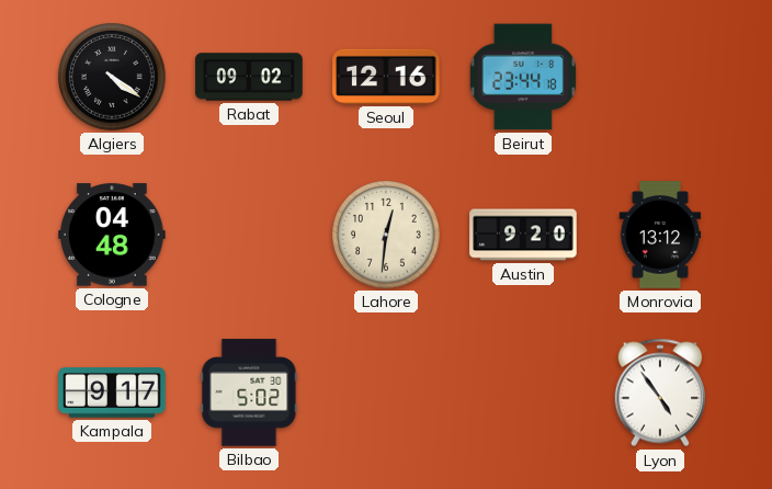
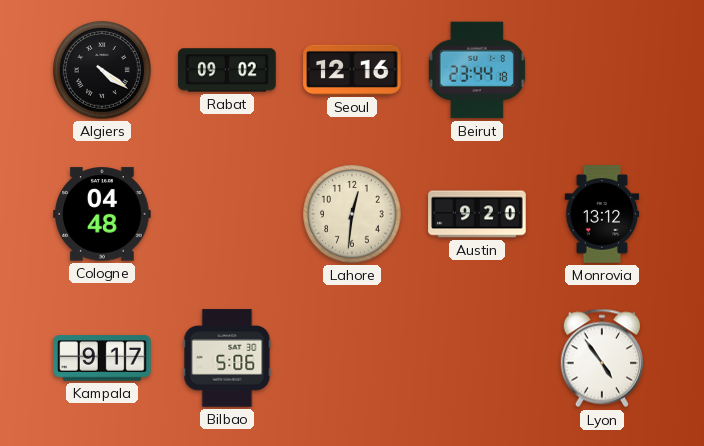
Bilbao: 5:02 -> 5:06
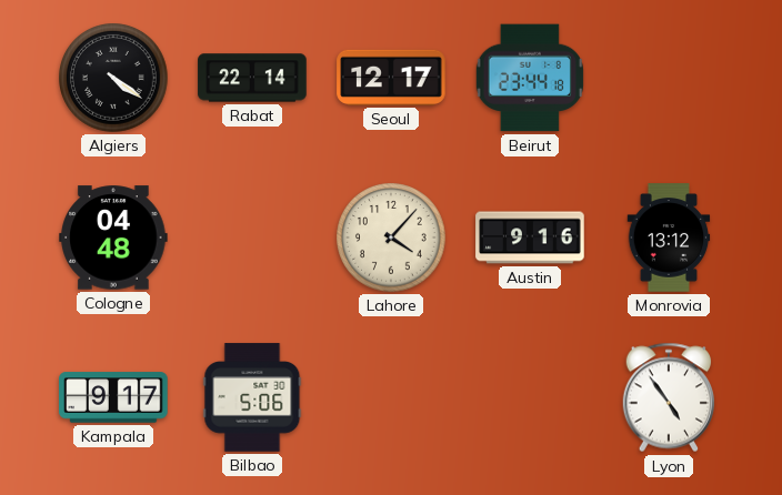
Rabat: 09:02 -> 22:14
Seoul: 12:16 -> 12:17
Lahore: 12:31 -> 4:07
Austin: 9:20 -> 9:16
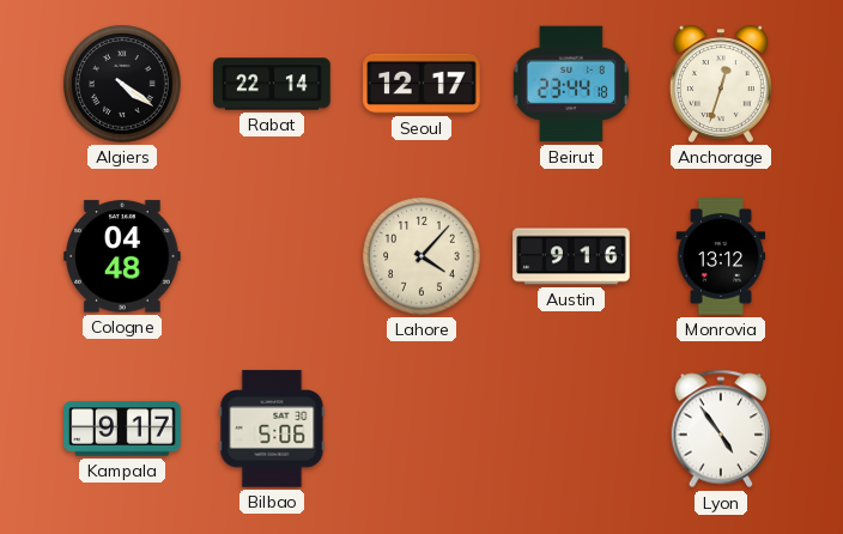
Anchorage: none -> 12:33
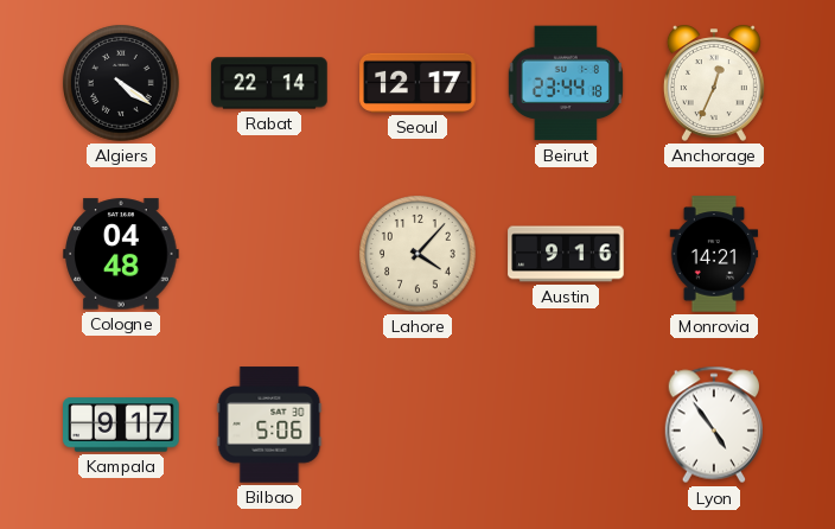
Anchorage: 12:33 -> 12:34
Monrovia: 13:12 -> 14:21
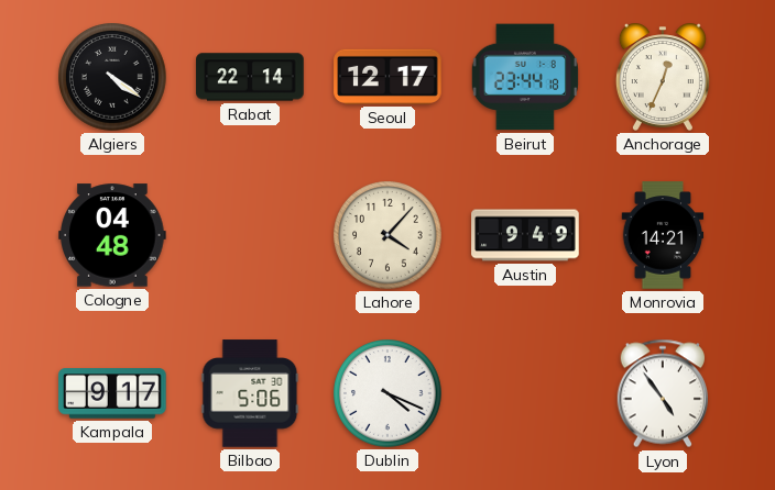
Austin: 9:16 -> 9:49
Dublin: none -> 4:19
